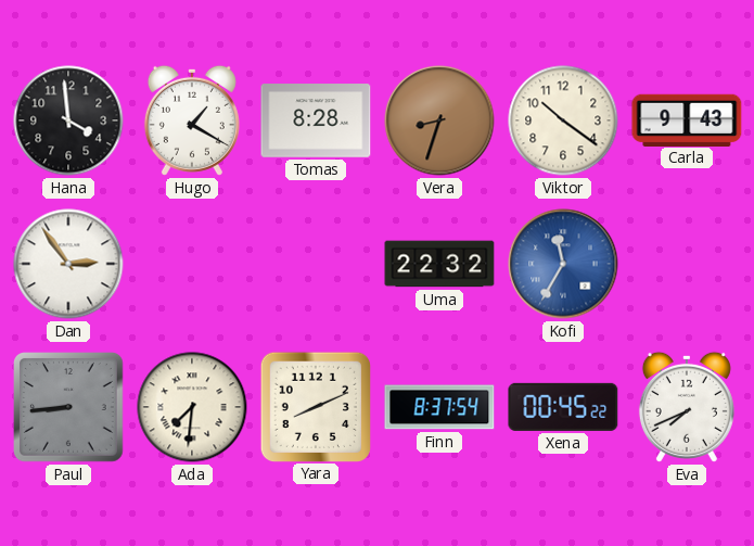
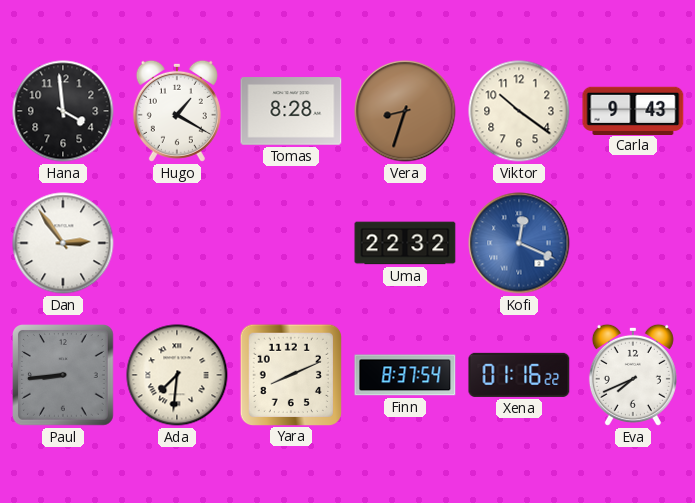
Kofi: 11:35 -> 12:19
Xena: 00:45 -> 01:16
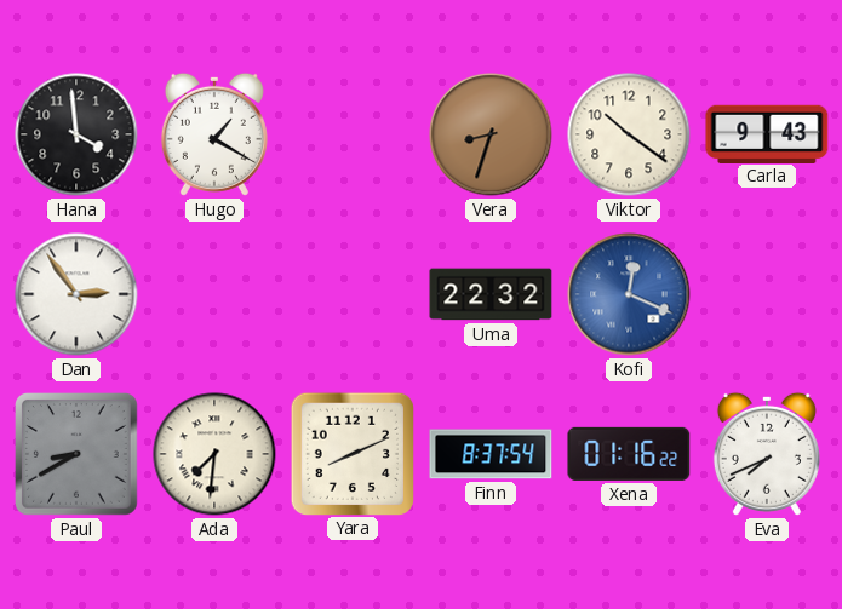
Tomas: 8:28 -> none
Paul: 8:44 -> 8:40
